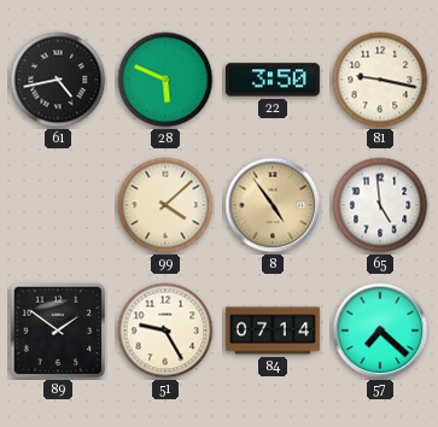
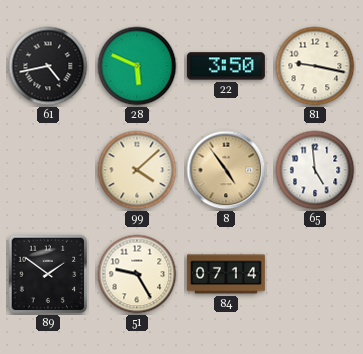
57: 7:22 -> none
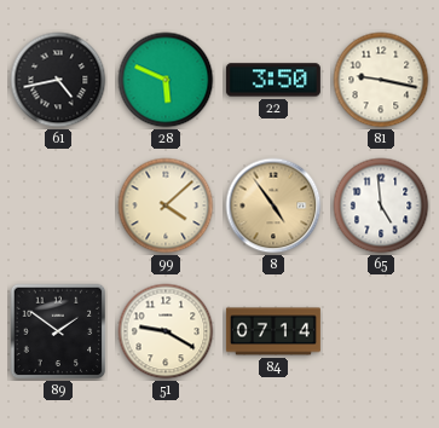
51: 9:25 -> 9:20
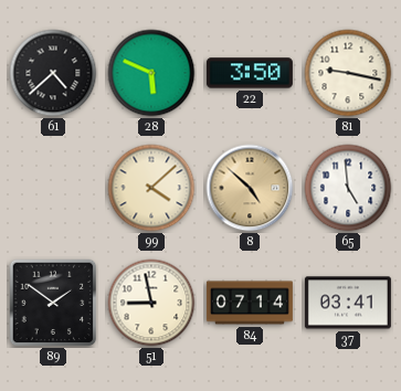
61: 4:43 -> 4:38
8: 4:54 -> 4:52
51: 9:20 -> 8:58
37: none -> 03:41
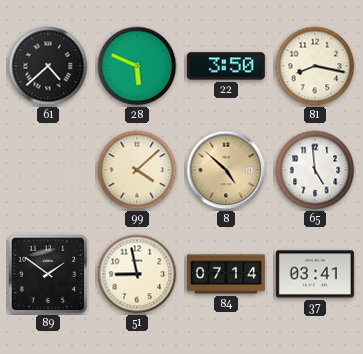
81: 9:17 -> 8:17
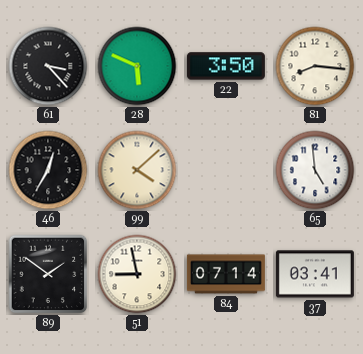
61: 4:38 -> 3:23
81: 8:17 -> 8:16
46: none -> 12:35
8: 4:52 -> none
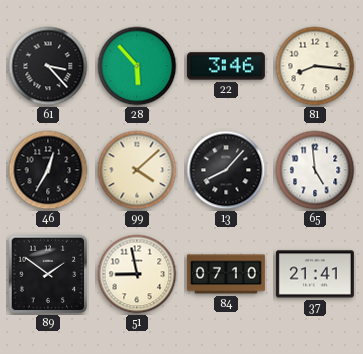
28: 5:49 -> 5:53
22: 3:50 -> 3:46
13: none -> 8:07
84: 07:14 -> 07:10
37: 03:41 -> 21:41
